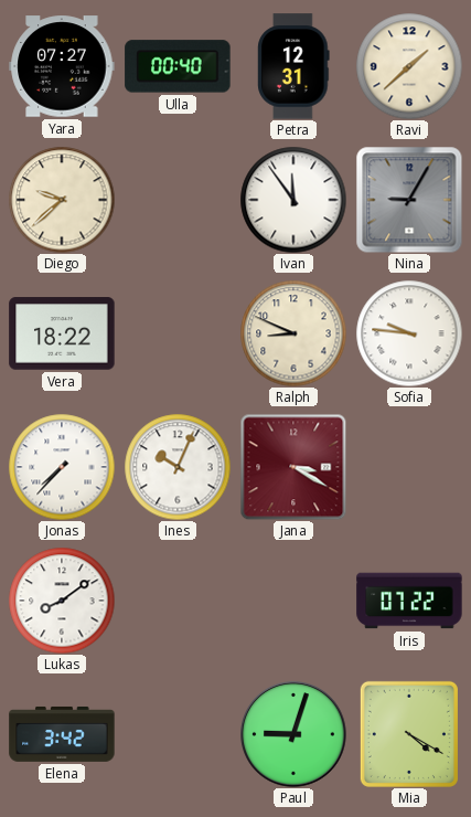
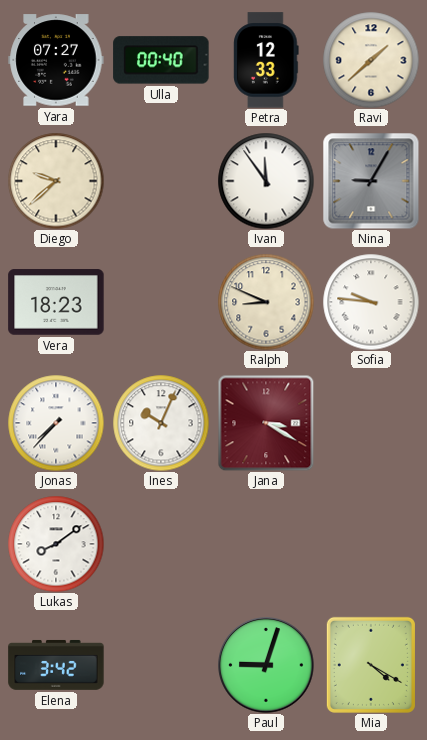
Petra: 12:31 -> 12:33
Vera: 18:22 -> 18:23
Iris: 07:22 -> none
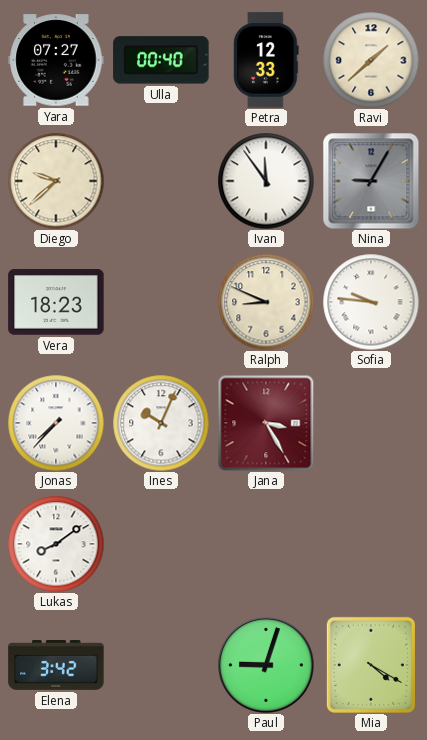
Jana: 3:20 -> 3:25
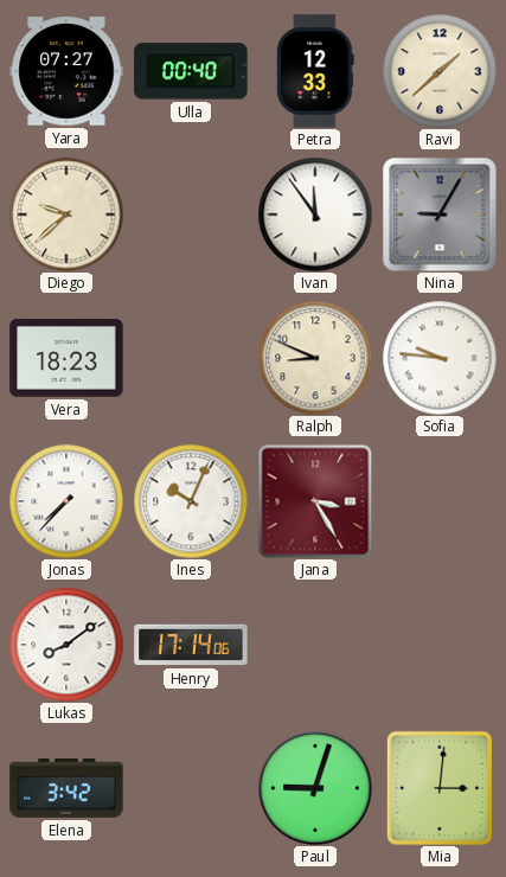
Henry: none -> 17:14
Mia: 4:20 -> 3:01
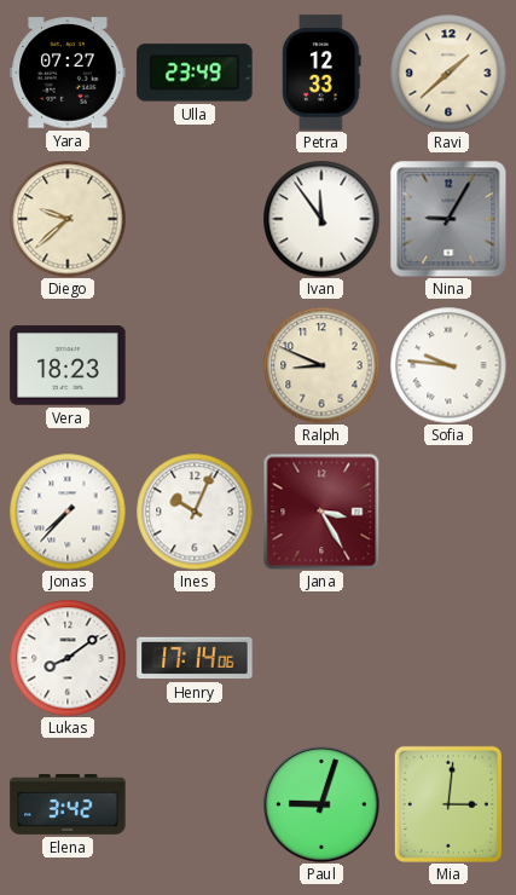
Ulla: 00:40 -> 23:49
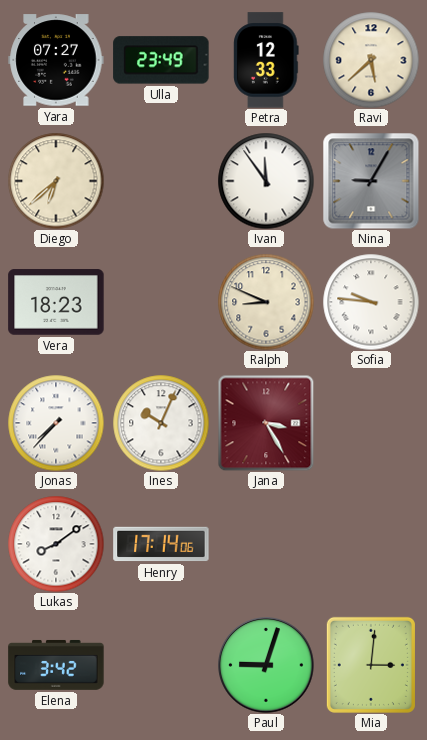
Ravi: 1:38 -> 5:38
Diego: 9:38 -> 6:38
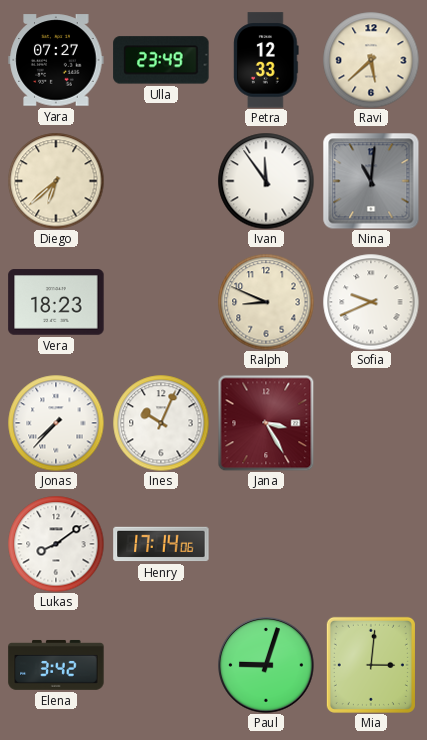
Nina: 9:05 -> 11:01
Sofia: 9:46 -> 9:41
